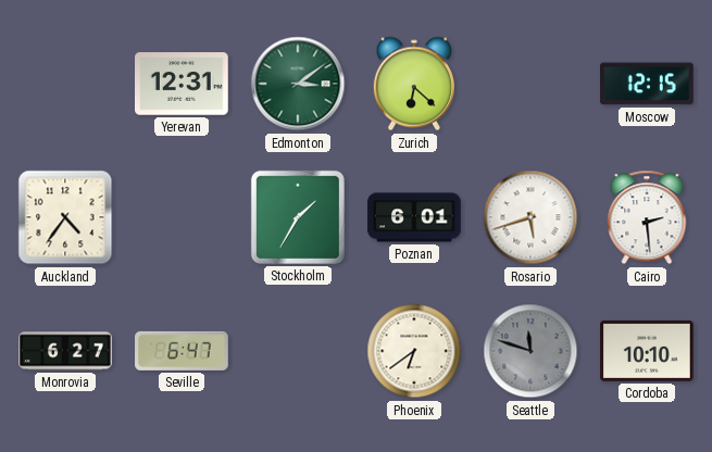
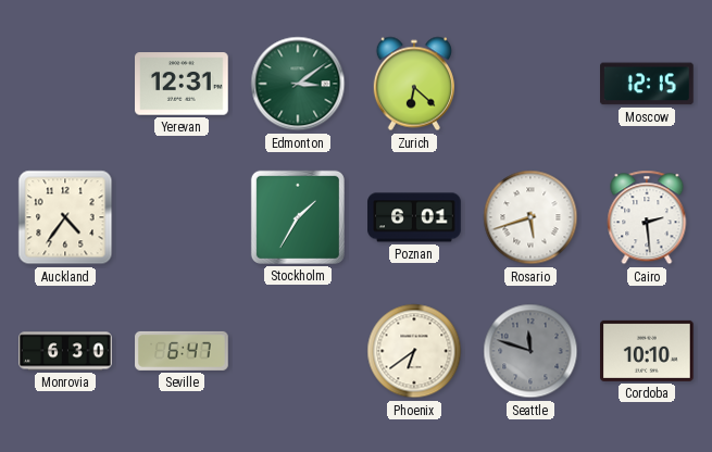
Monrovia: 6:27 -> 6:30
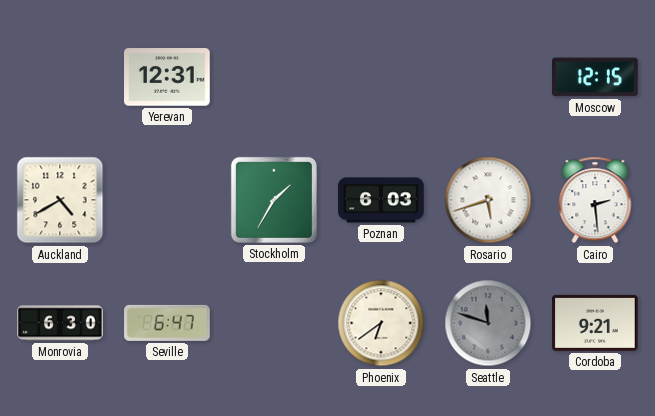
Edmonton: 3:09 -> none
Zurich: 6:22 -> none
Auckland: 4:36 -> 4:40
Poznan: 6:01 -> 6:03
Cordoba: 10:10 -> 9:21
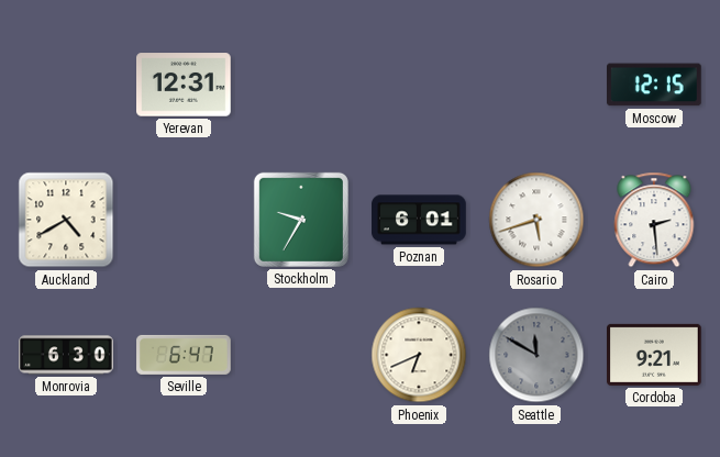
Stockholm: 1:35 -> 9:35
Poznan: 6:03 -> 6:01
Phoenix: 6:39 -> 6:41
Seattle: 11:48 -> 11:50
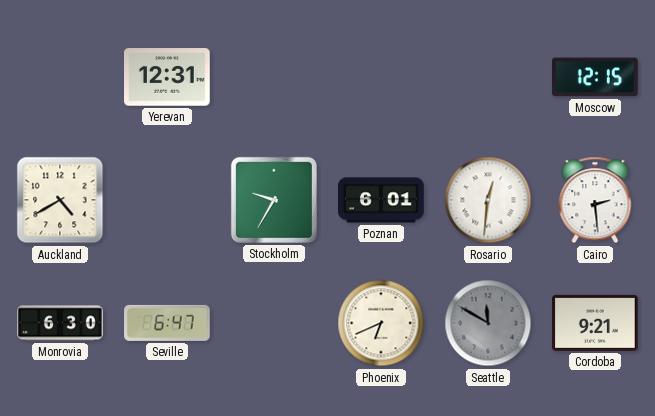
Rosario: 5:42 -> 12:31
